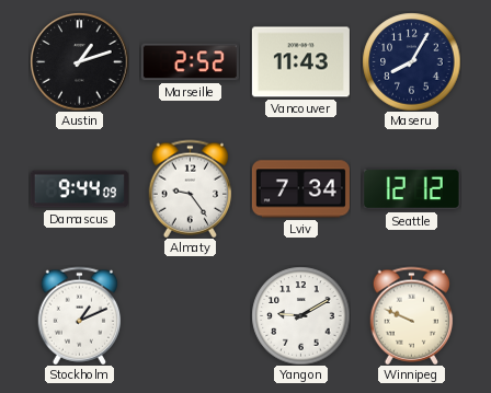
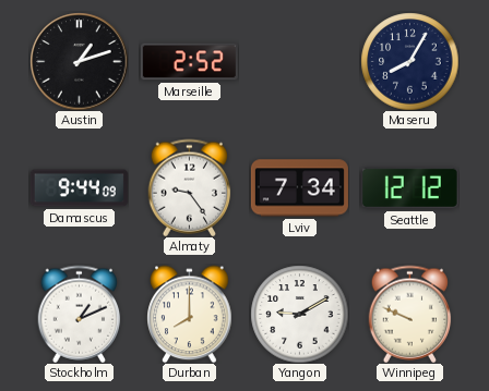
Vancouver: 11:43 -> none
Durban: none -> 8:00
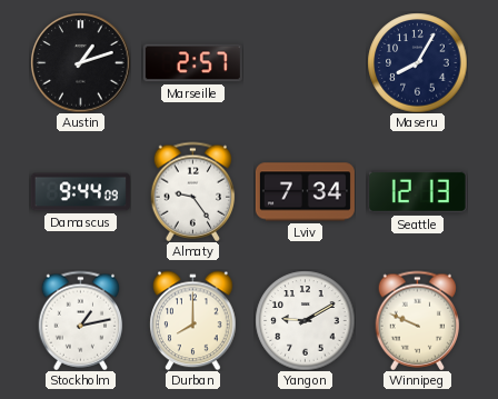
Marseille: 2:52 -> 2:57
Seattle: 12:12 -> 12:13
Stockholm: 1:11 -> 1:13
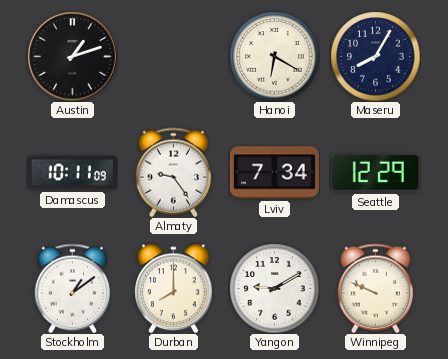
Marseille: 2:57 -> none
Hanoi: none -> 6:20
Damascus: 9:44 -> 10:11
Seattle: 12:13 -> 12:29
Stockholm: 1:13 -> 1:09
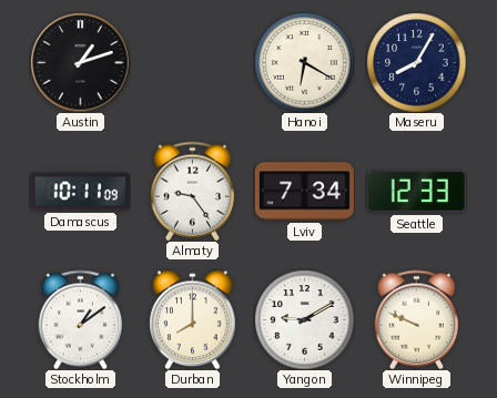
Seattle: 12:29 -> 12:33
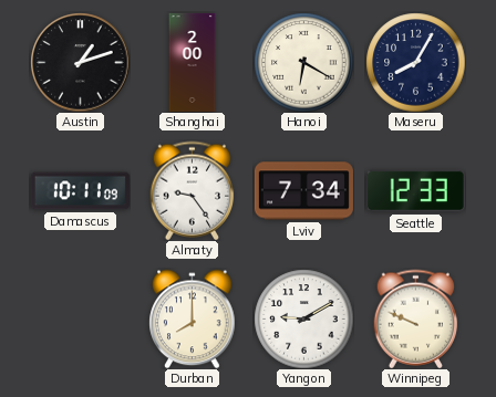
Shanghai: none -> 2:00
Stockholm: 1:09 -> none
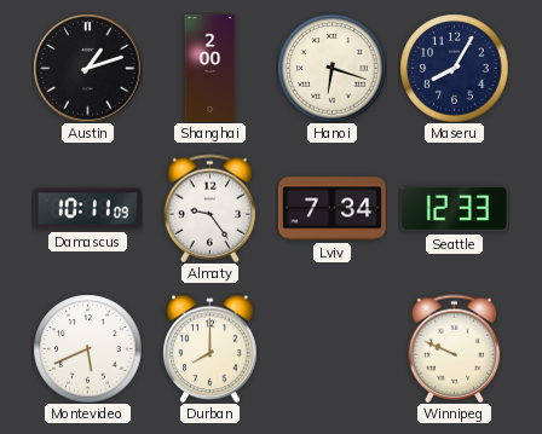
Hanoi: 6:20 -> 6:18
Montevideo: none -> 5:41
Yangon: 9:10 -> none
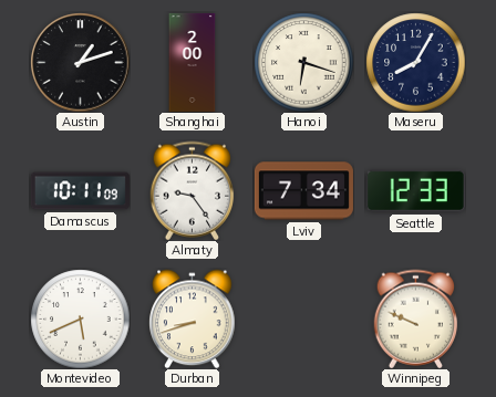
Durban: 8:00 -> 8:42
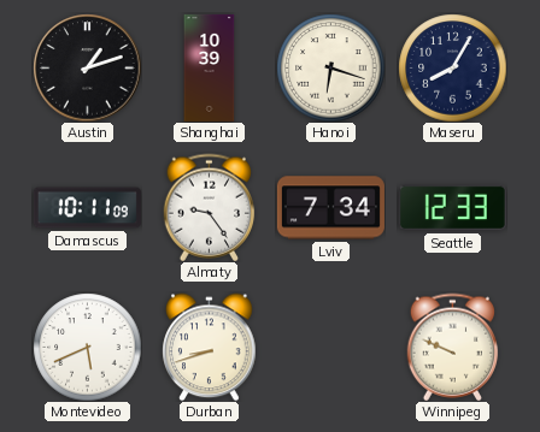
Shanghai: 2:00 -> 10:39
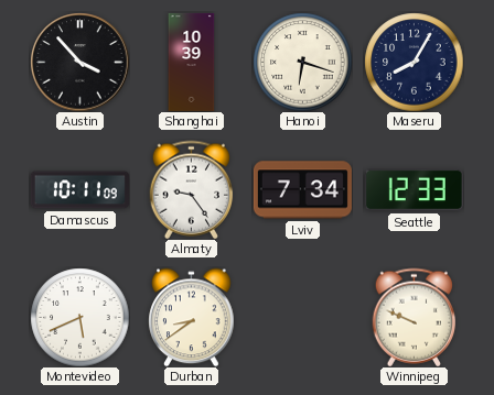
Austin: 1:12 -> 3:53
Durban: 8:42 -> 8:39
